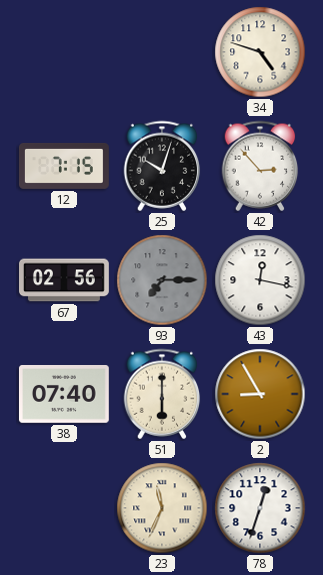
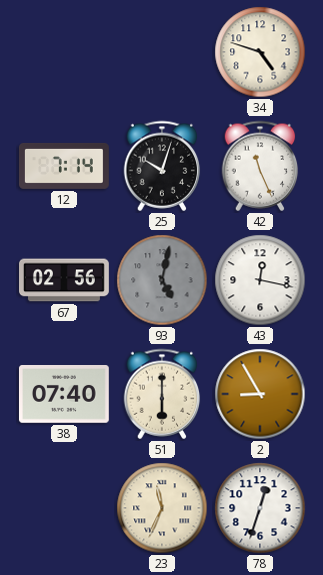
12: 7:15 -> 7:14
42: 2:53 -> 11:26
93: 7:15 -> 5:02
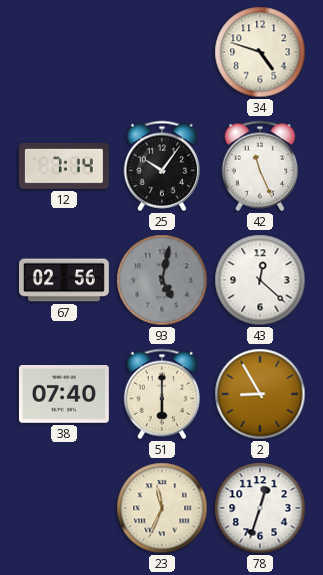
25: 10:03 -> 10:06
43: 12:17 -> 12:22
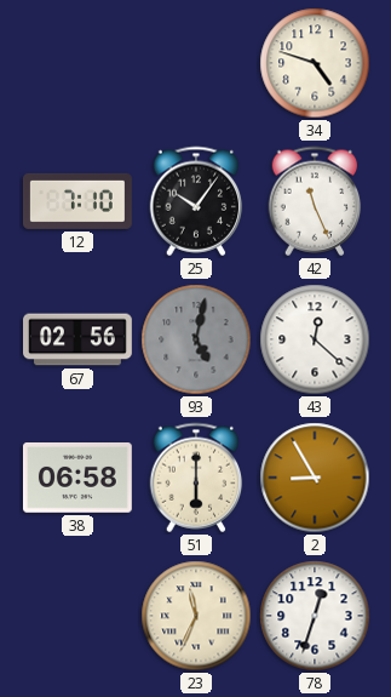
12: 7:14 -> 7:10
38: 07:40 -> 06:58
